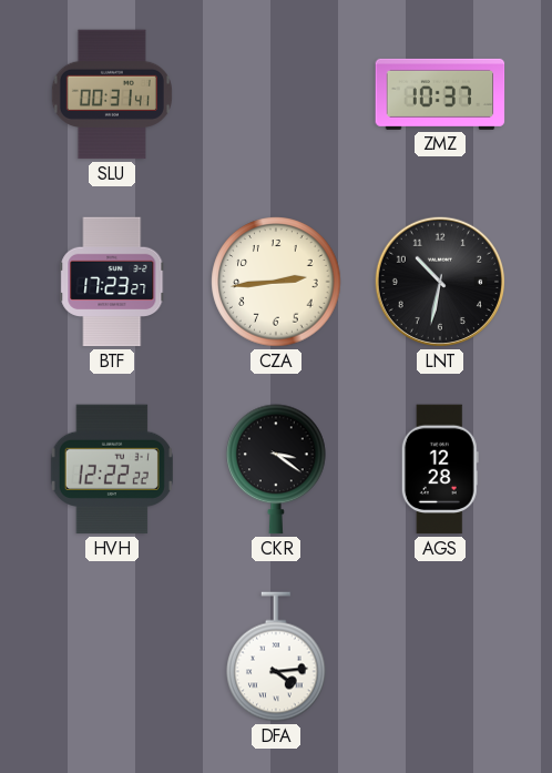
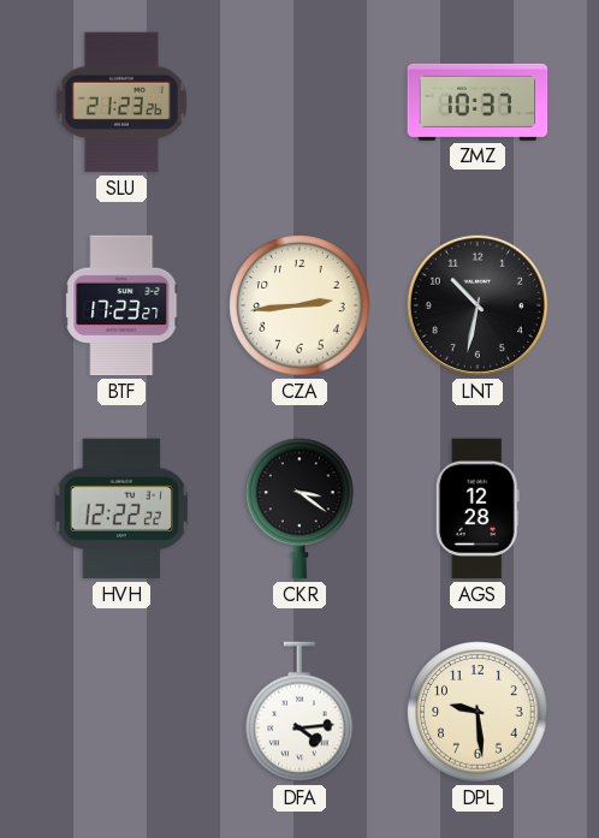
SLU: 00:31 -> 21:23
DPL: none -> 9:29
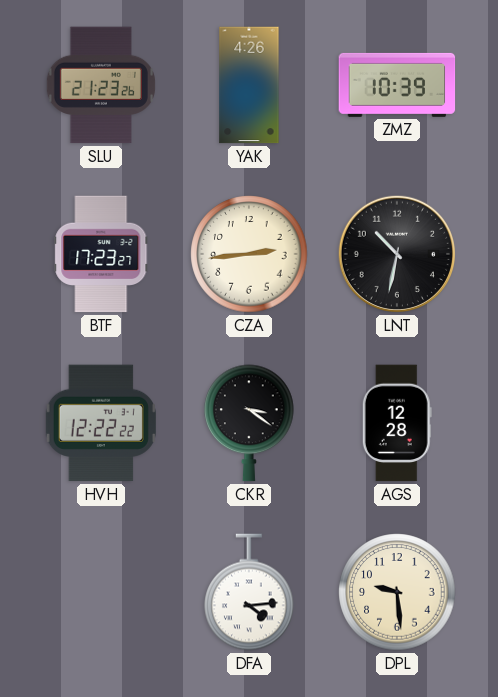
YAK: none -> 4:26
ZMZ: 10:37 -> 10:39
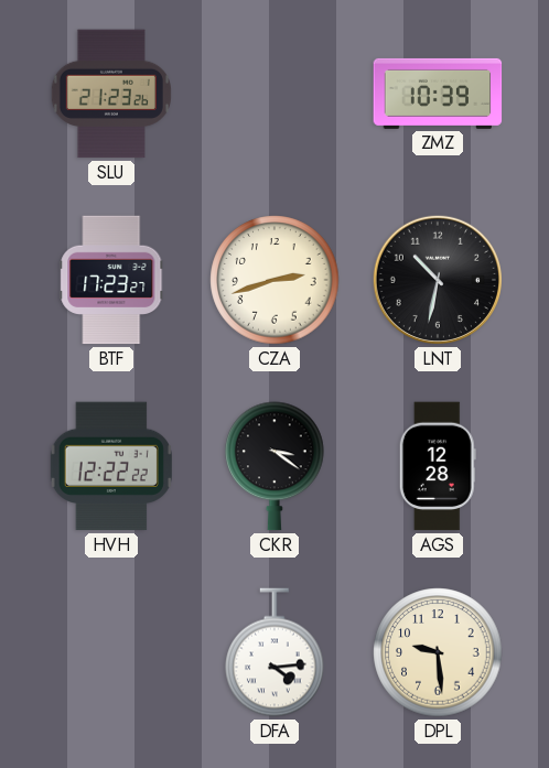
YAK: 4:26 -> none
CZA: 2:44 -> 2:42
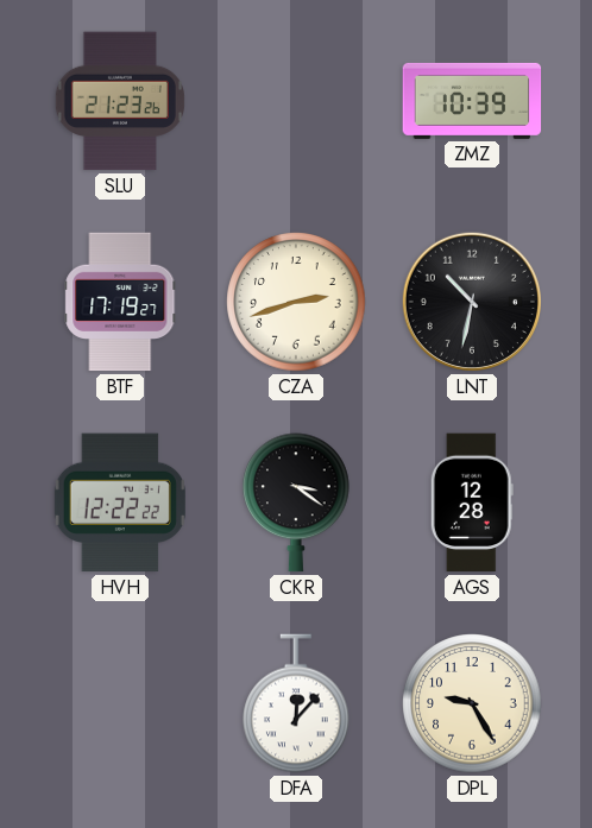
BTF: 17:23 -> 17:19
DFA: 4:14 -> 12:07
DPL: 9:29 -> 9:25
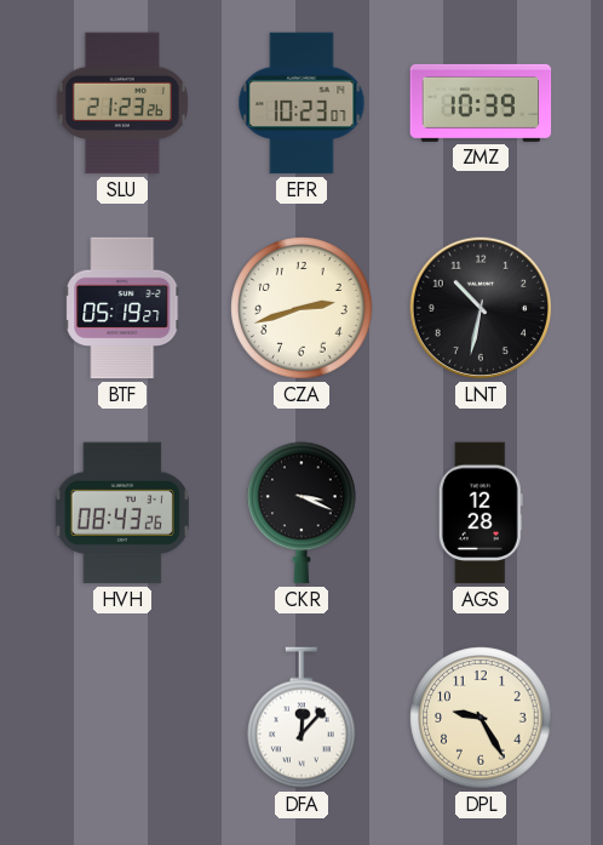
EFR: none -> 10:23
BTF: 17:19 -> 05:19
HVH: 12:22 -> 08:43
CKR: 3:21 -> 3:19
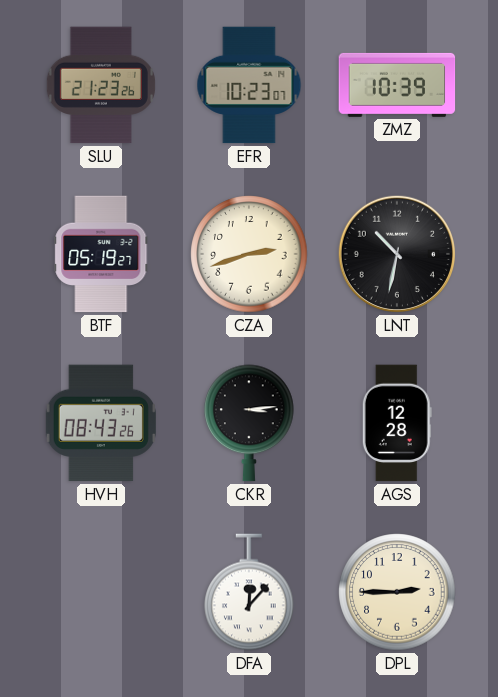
CKR: 3:19 -> 3:14
DPL: 9:25 -> 2:45
